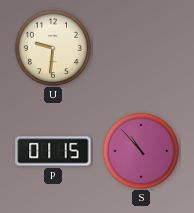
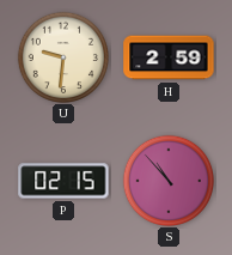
H: none -> 2:59
P: 01:15 -> 02:15
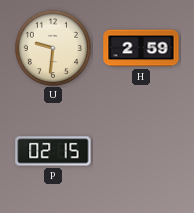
S: 10:53 -> none
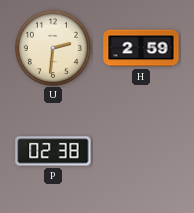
U: 9:31 -> 2:31
P: 02:15 -> 02:38
